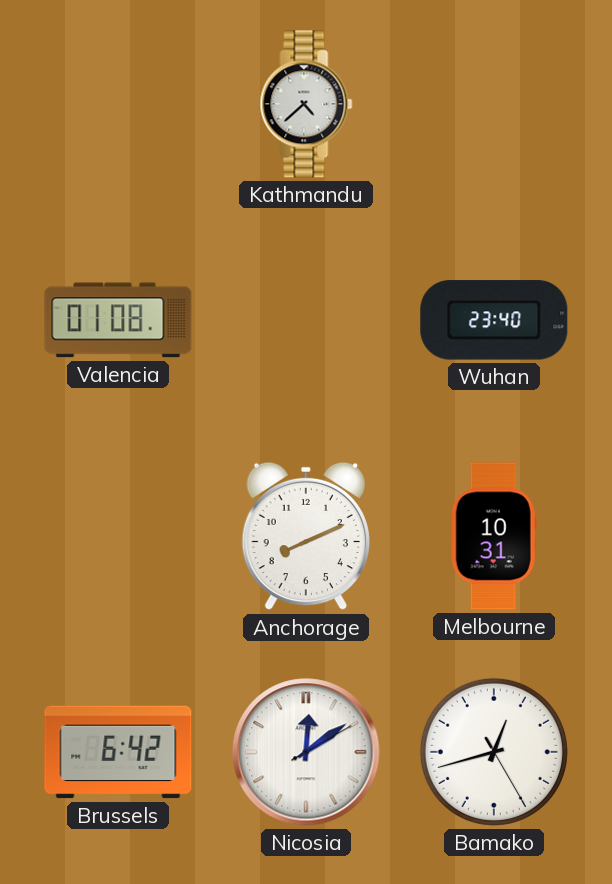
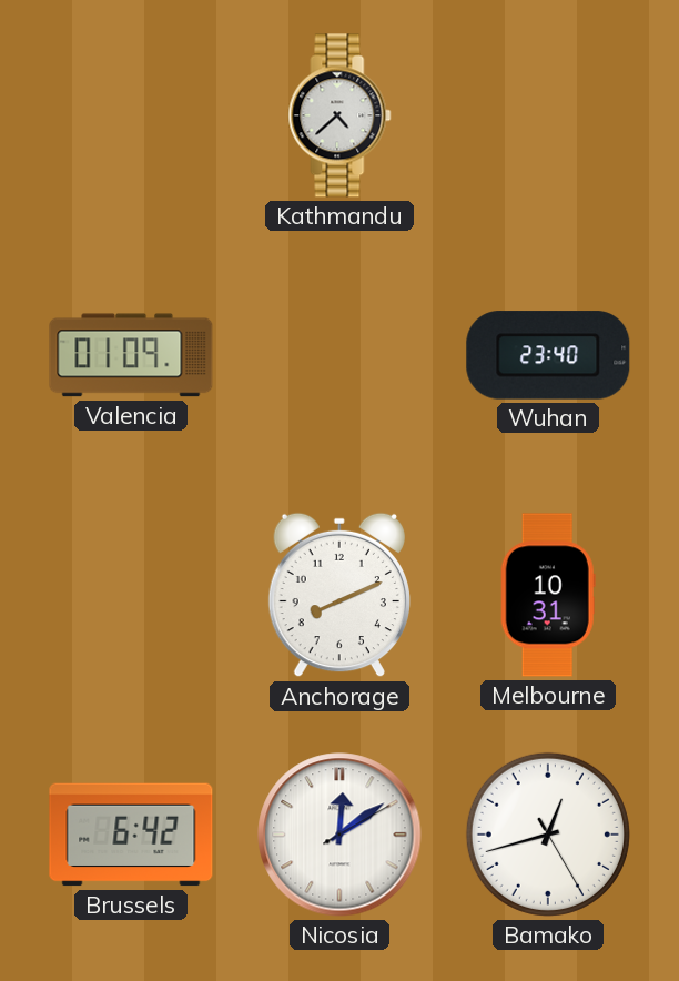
Valencia: 01:08 -> 01:09
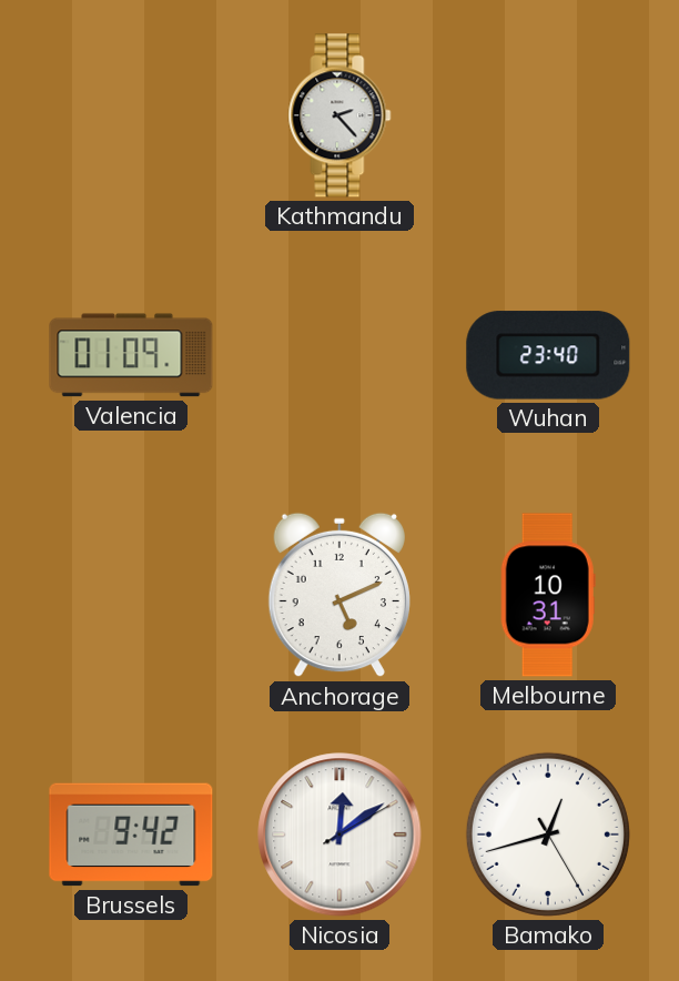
Kathmandu: 4:38 -> 2:23
Anchorage: 8:11 -> 5:11
Brussels: 6:42 -> 9:42
